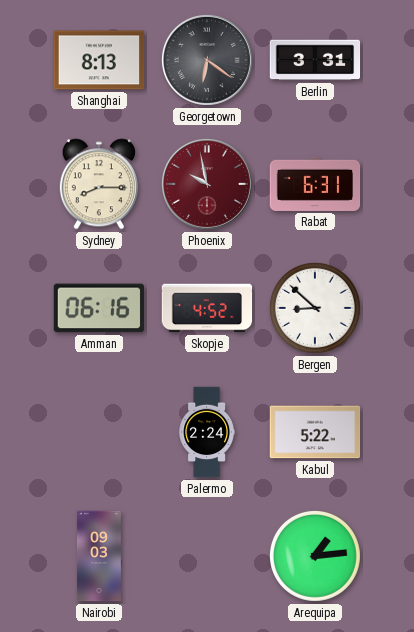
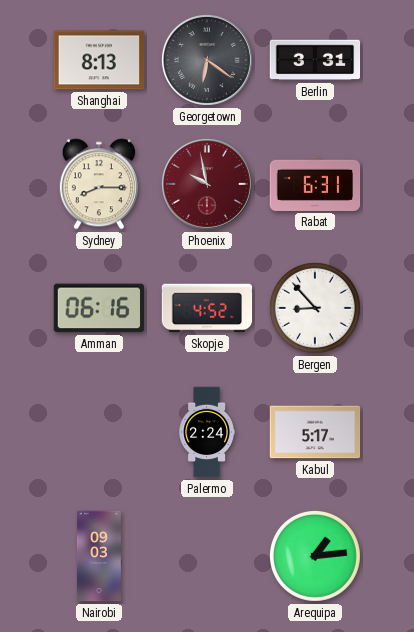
Bergen: 8:52 -> 8:53
Kabul: 5:22 -> 5:17
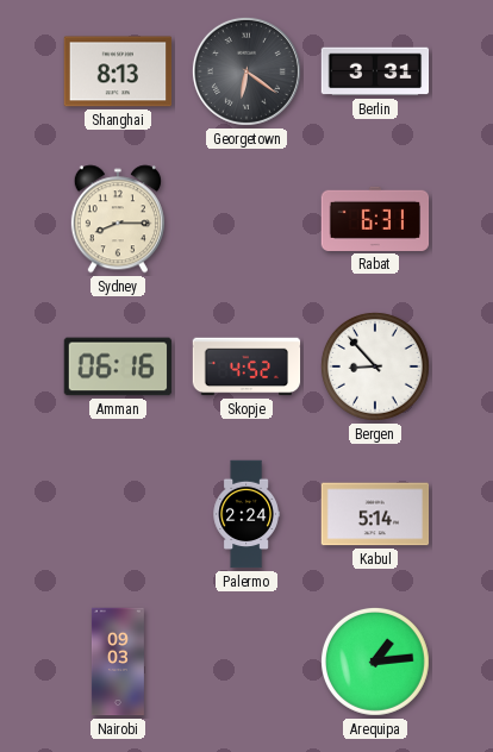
Phoenix: 9:58 -> none
Kabul: 5:17 -> 5:14
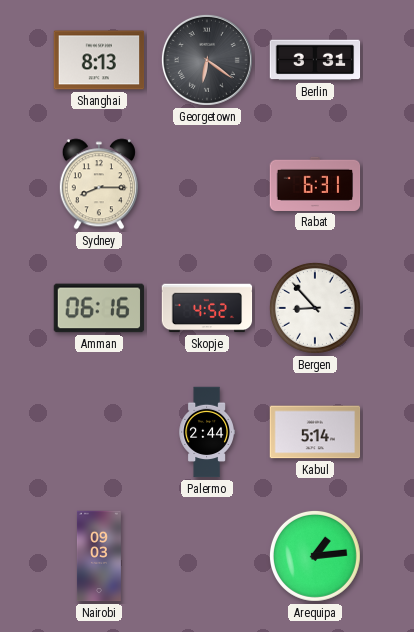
Palermo: 2:24 -> 2:44
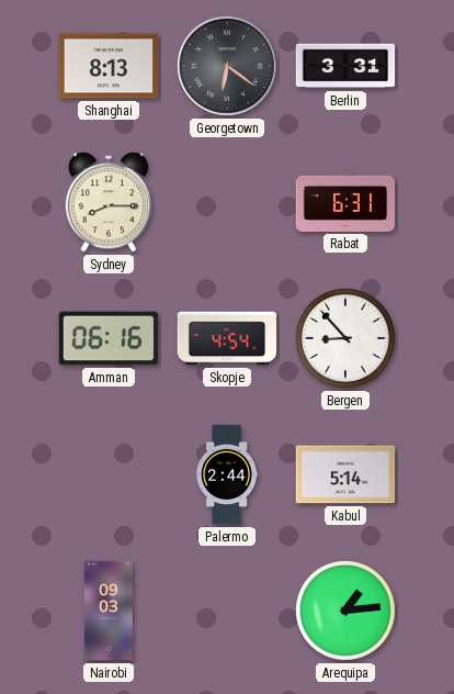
Skopje: 4:52 -> 4:54
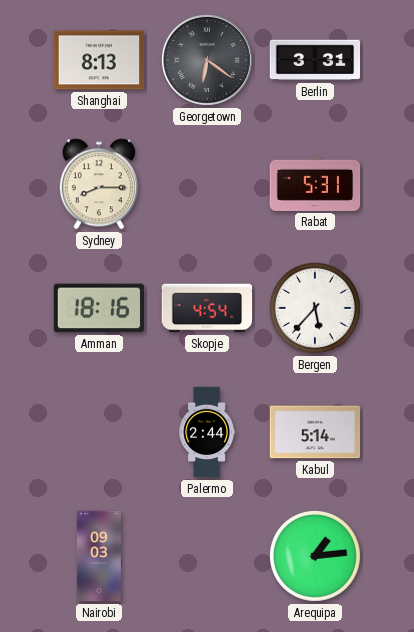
Rabat: 6:31 -> 5:31
Amman: 06:16 -> 18:16
Bergen: 8:53 -> 5:37
